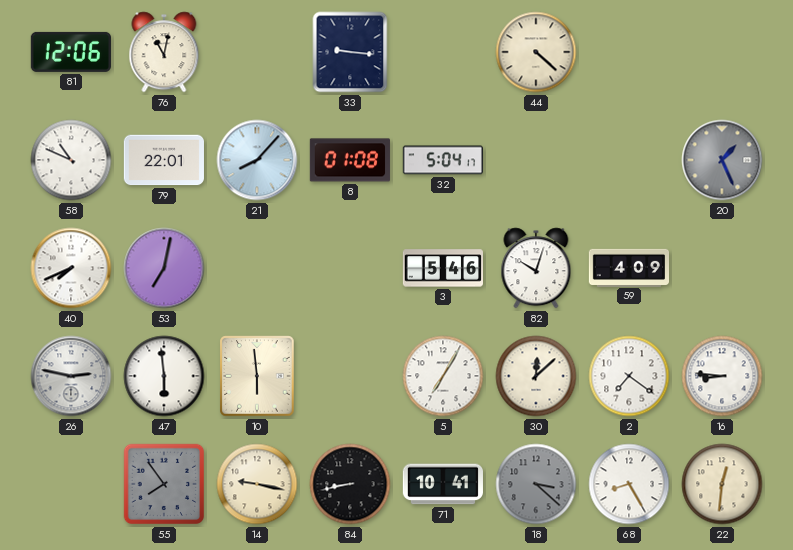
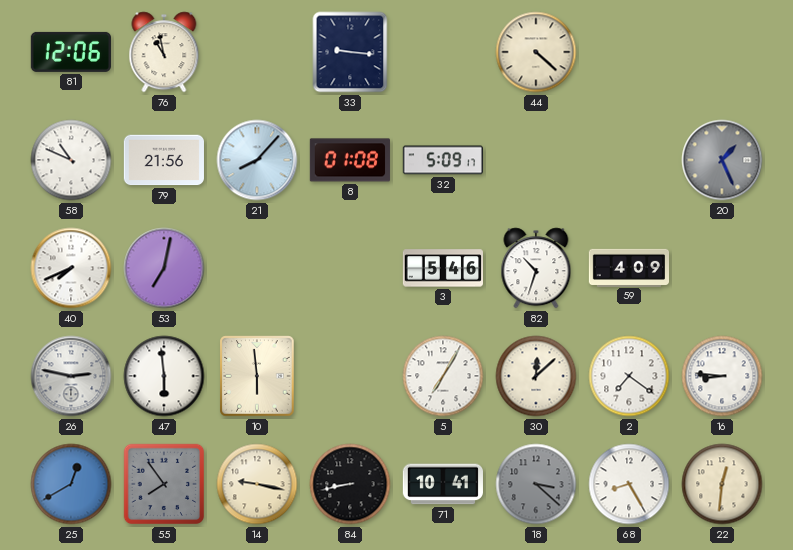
76: 11:02 -> 10:58
79: 22:01 -> 21:56
32: 5:04 -> 5:09
82: 10:03 -> 10:33
25: none -> 12:40
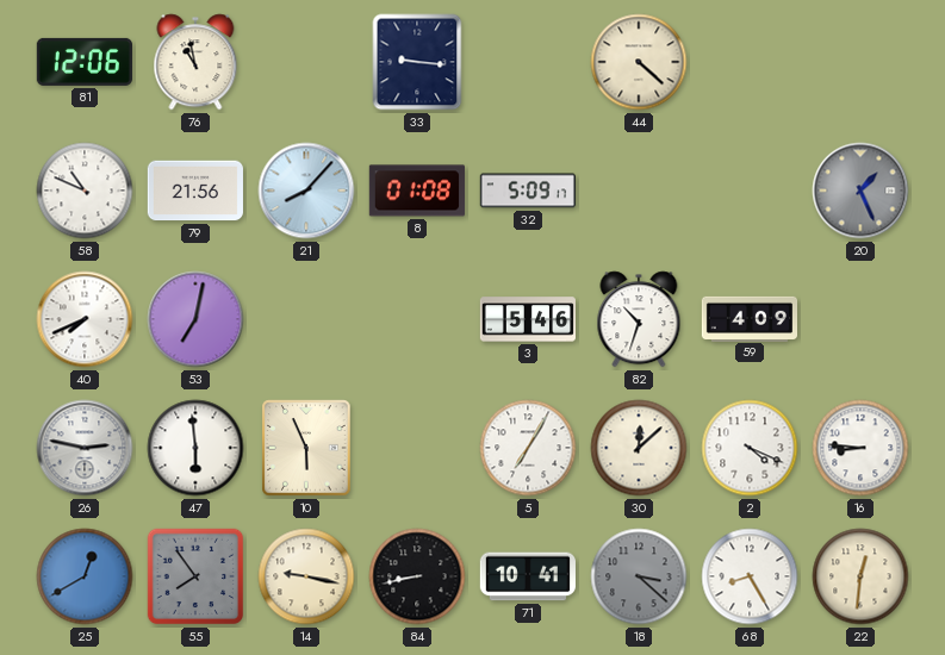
10: 5:59 -> 5:56
2: 7:21 -> 4:19
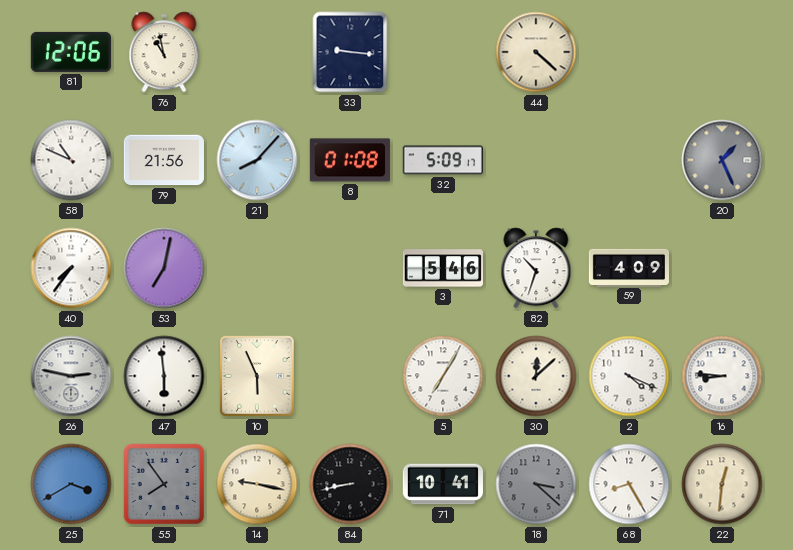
40: 7:41 -> 7:36
25: 12:40 -> 3:40
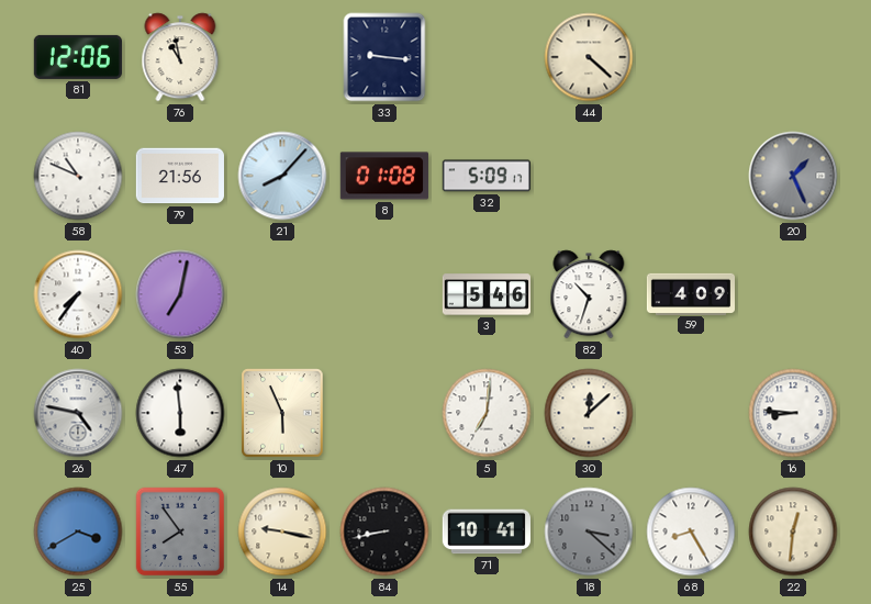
26: 2:47 -> 4:47
5: 7:05 -> 7:01
2: 4:19 -> none
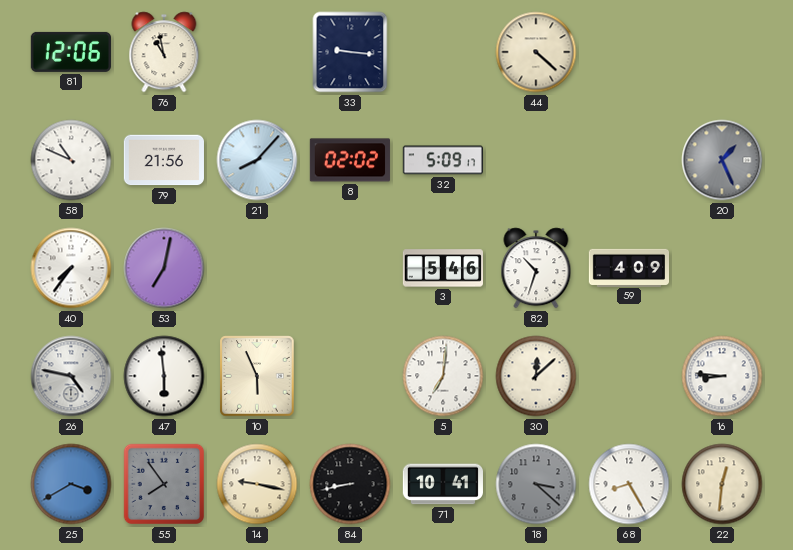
8: 01:08 -> 02:02
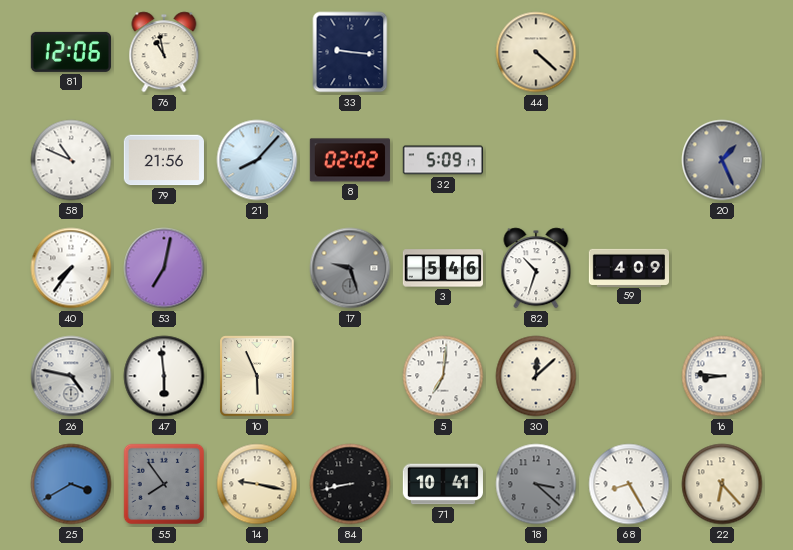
17: none -> 9:27
22: 12:31 -> 6:23
